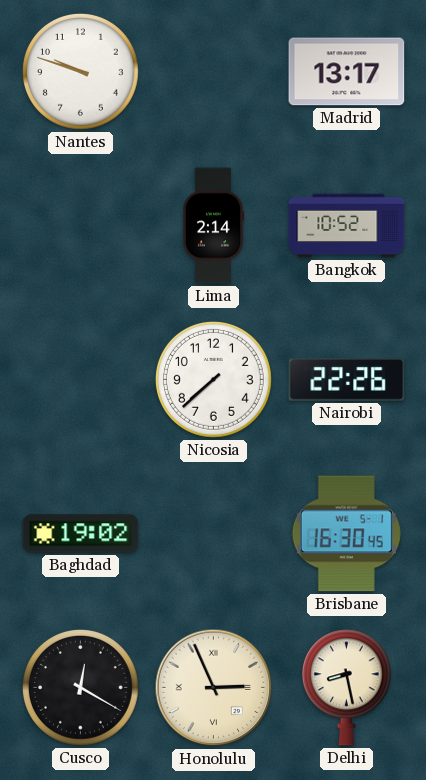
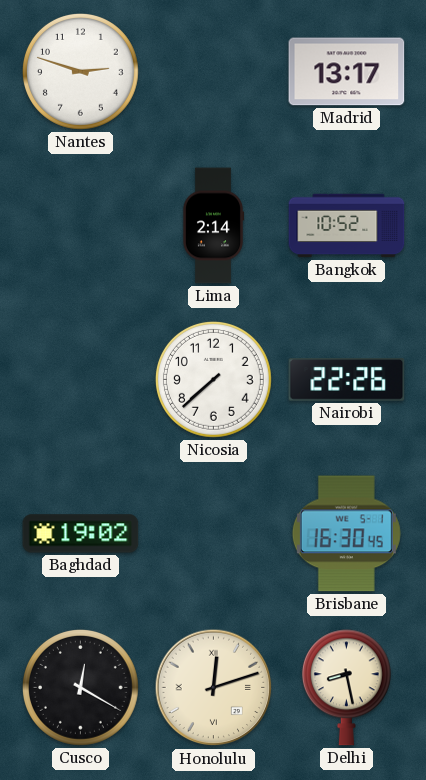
Nantes: 9:48 -> 2:48
Honolulu: 2:56 -> 12:12
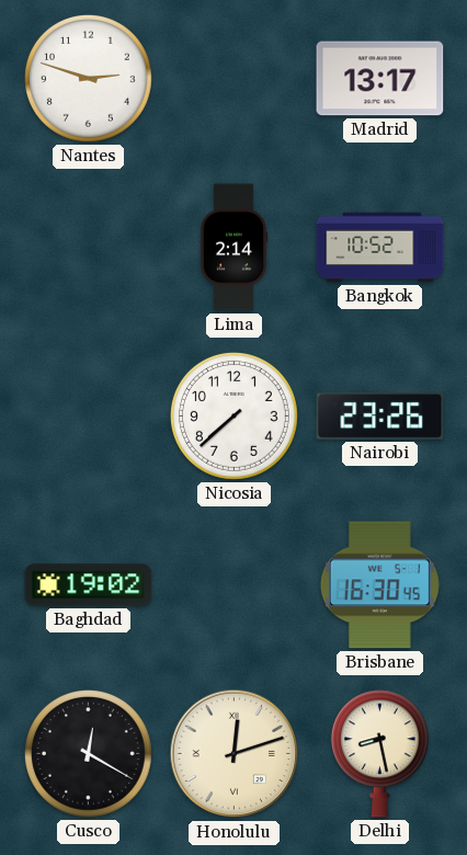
Nairobi: 22:26 -> 23:26
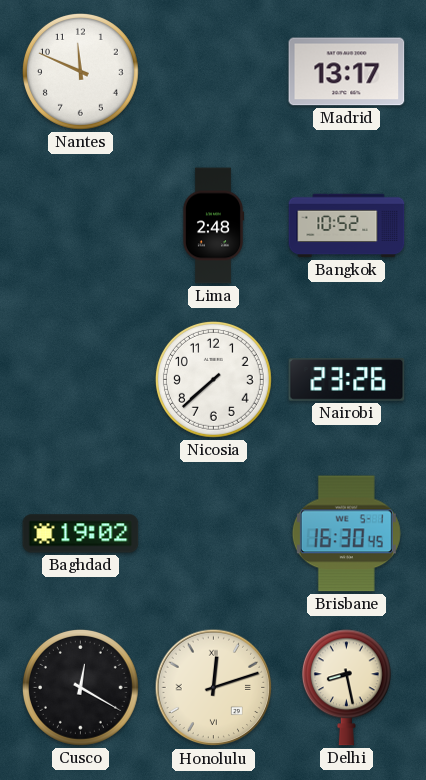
Nantes: 2:48 -> 11:49
Lima: 2:14 -> 2:48
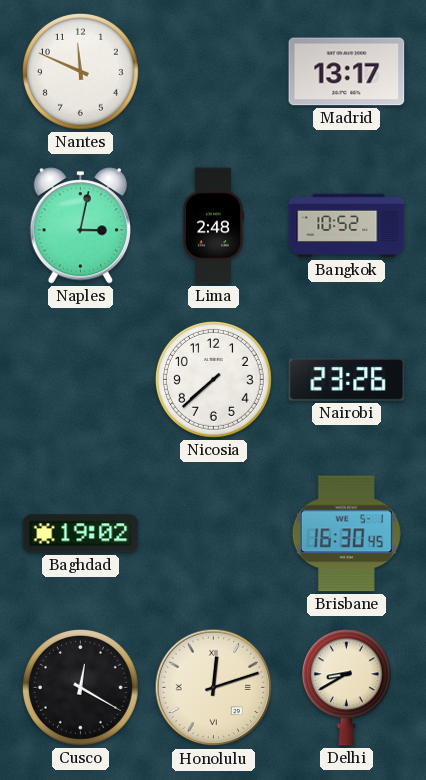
Naples: none -> 3:02
Delhi: 8:28 -> 8:40
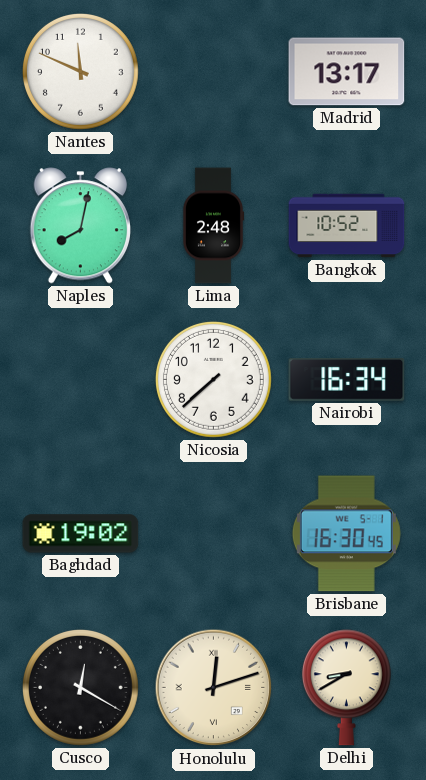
Naples: 3:02 -> 8:02
Nairobi: 23:26 -> 16:34
